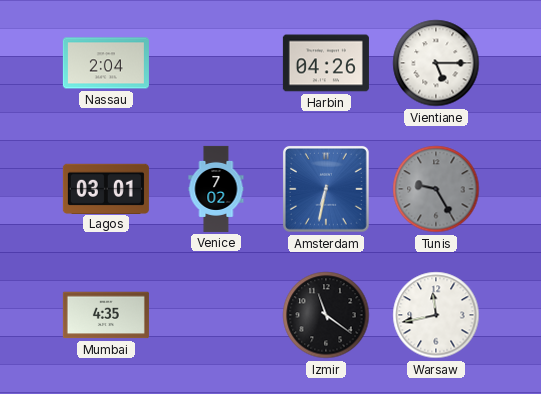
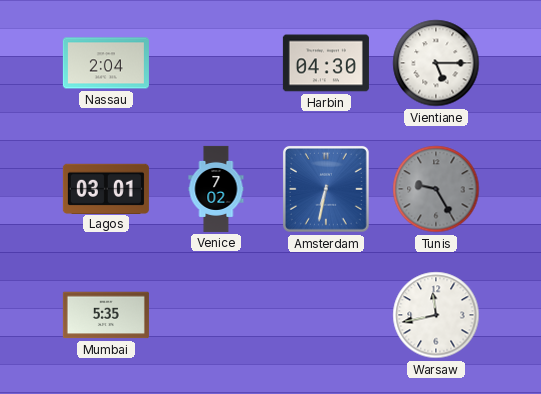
Harbin: 04:26 -> 04:30
Mumbai: 4:35 -> 5:35
Izmir: 11:21 -> none
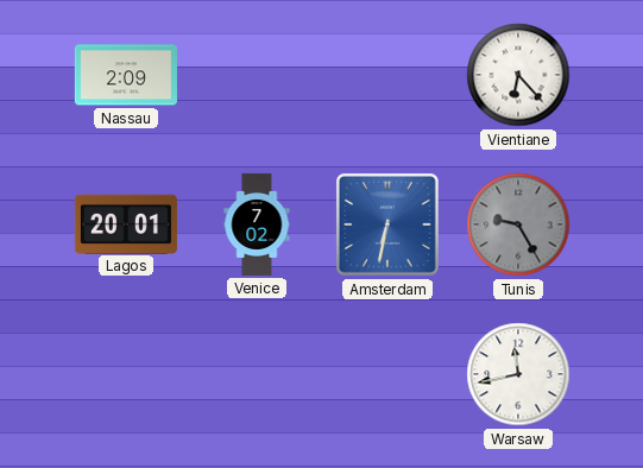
Nassau: 2:04 -> 2:09
Harbin: 04:30 -> none
Vientiane: 5:15 -> 6:23
Lagos: 03:01 -> 20:01
Mumbai: 5:35 -> none
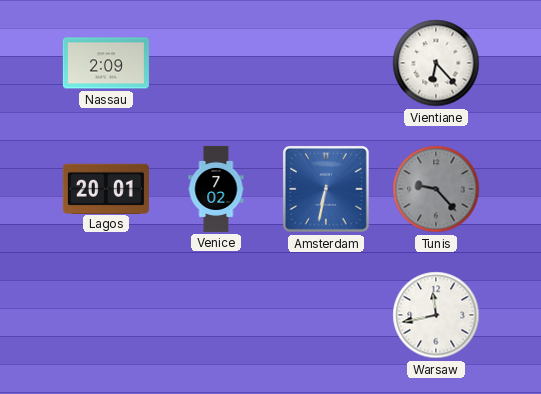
Tunis: 9:25 -> 9:23
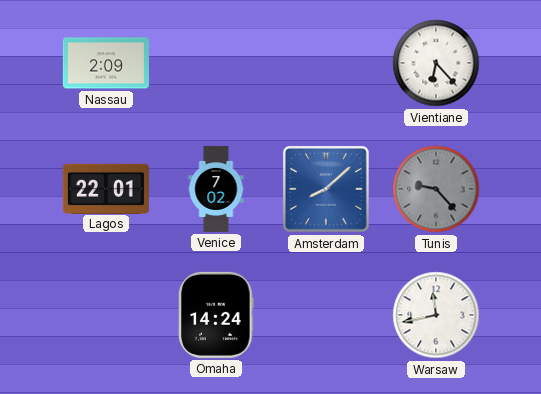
Lagos: 20:01 -> 22:01
Amsterdam: 6:32 -> 8:08
Omaha: none -> 14:24
